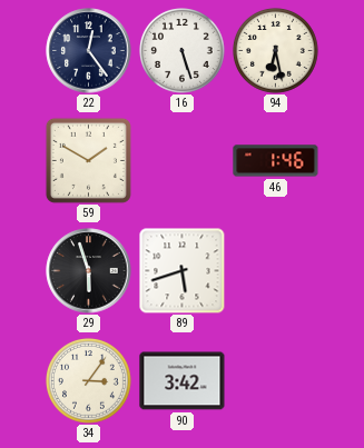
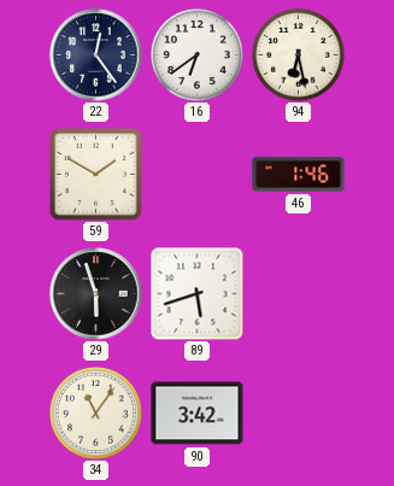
16: 5:27 -> 6:39
34: 3:06 -> 11:06
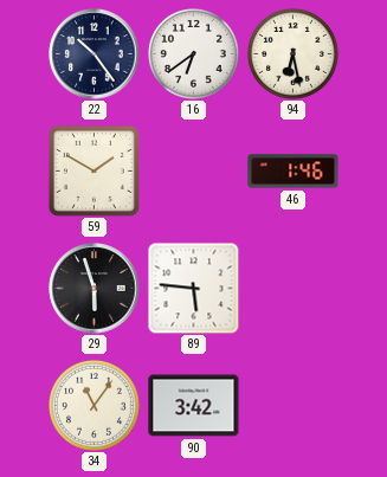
22: 12:24 -> 10:24
89: 5:42 -> 5:46
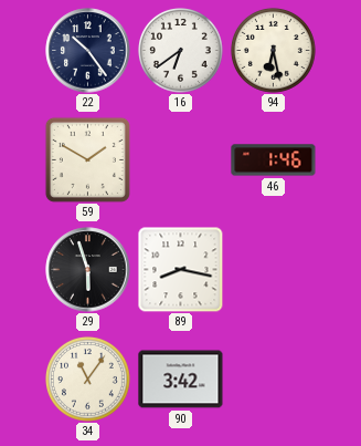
89: 5:46 -> 8:17
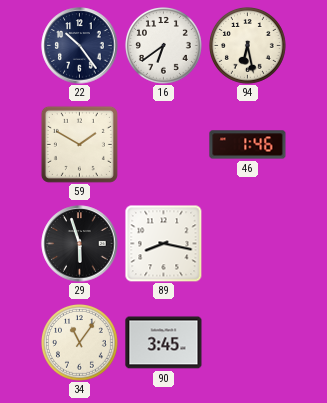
90: 3:42 -> 3:45
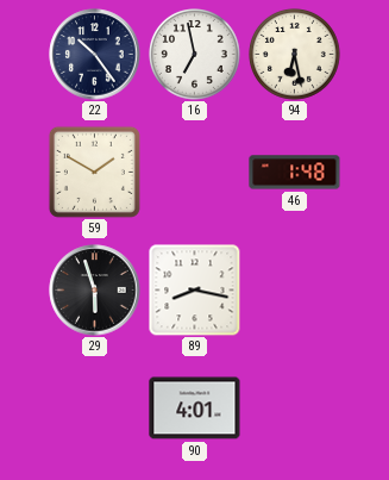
16: 6:39 -> 6:58
46: 1:46 -> 1:48
34: 11:06 -> none
90: 3:45 -> 4:01
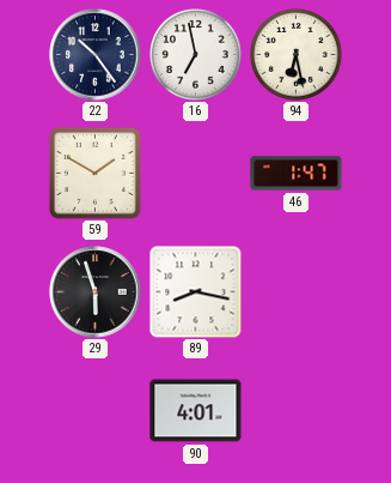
46: 1:48 -> 1:47
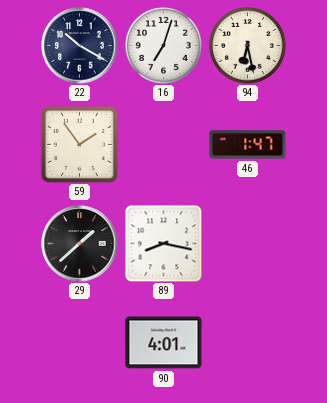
22: 10:24 -> 10:20
16: 6:58 -> 7:03
59: 1:50 -> 1:54
29: 5:57 -> 1:38
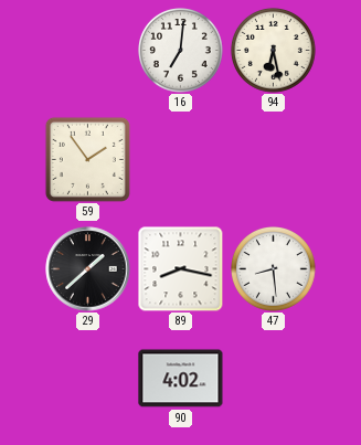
22: 10:20 -> none
16: 7:03 -> 7:01
46: 1:47 -> none
47: none -> 8:29
90: 4:01 -> 4:02
